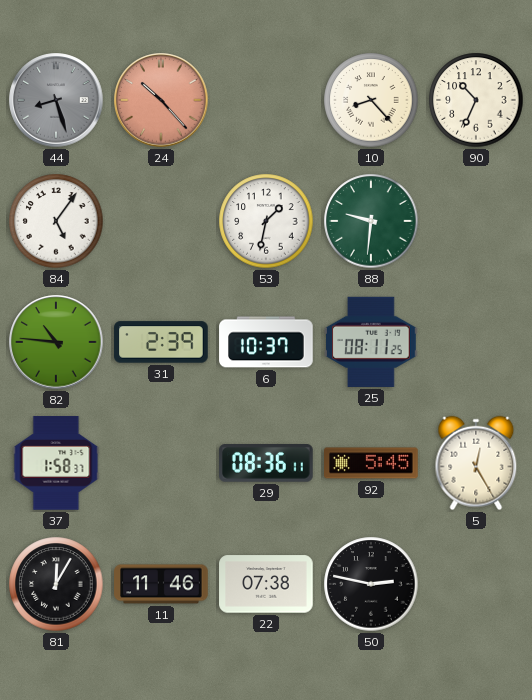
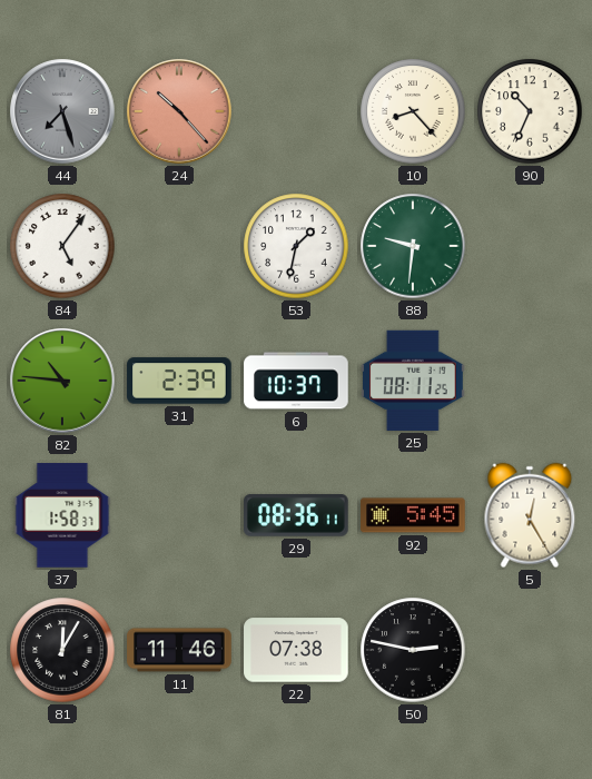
44: 8:27 -> 7:27
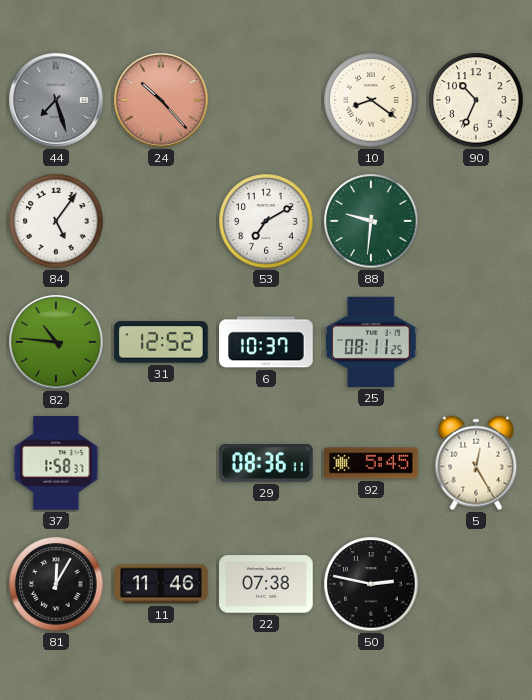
10: 8:23 -> 8:21
53: 1:32 -> 7:10
31: 2:39 -> 12:52
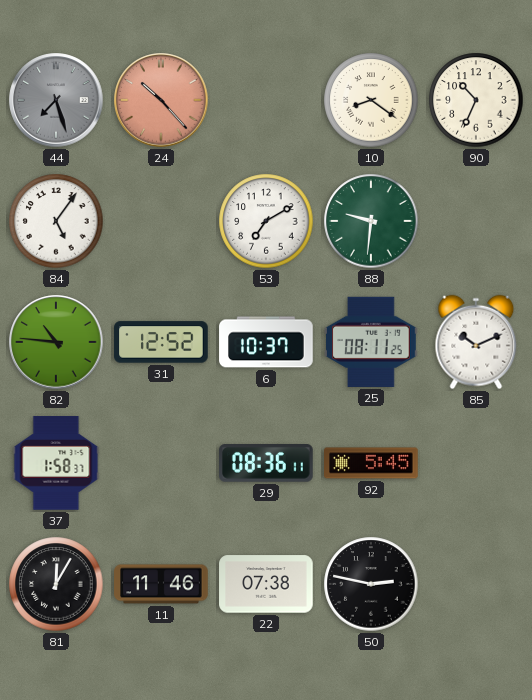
85: none -> 10:11
5: 12:25 -> none
